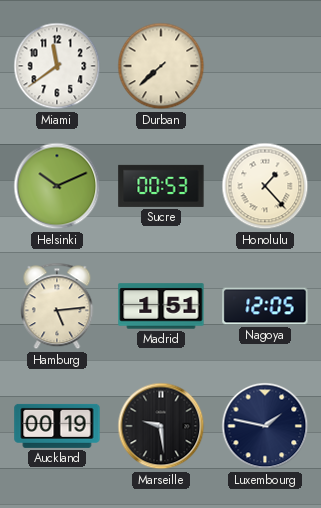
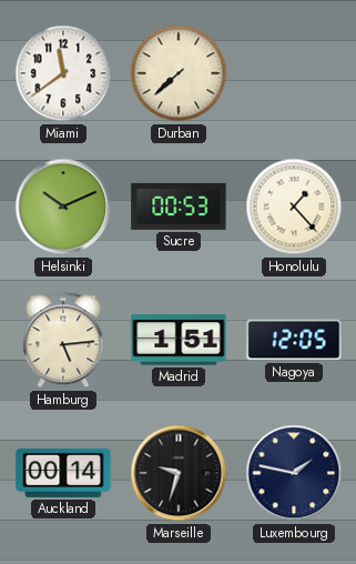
Auckland: 00:19 -> 00:14
Marseille: 9:29 -> 9:33
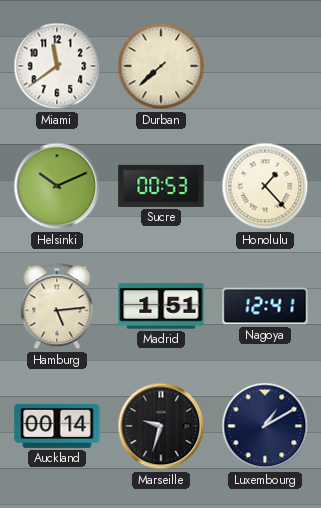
Nagoya: 12:05 -> 12:41
Luxembourg: 1:47 -> 1:10
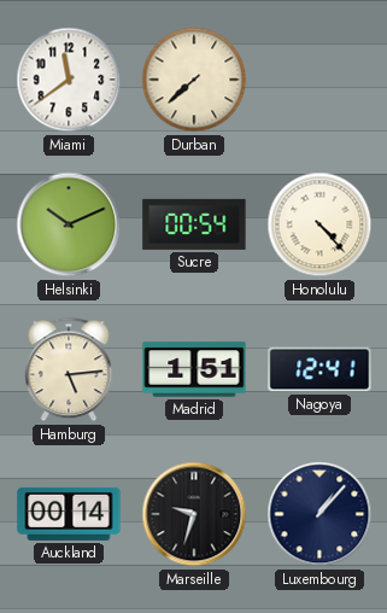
Sucre: 00:53 -> 00:54
Honolulu: 1:23 -> 4:23
Luxembourg: 1:10 -> 1:07
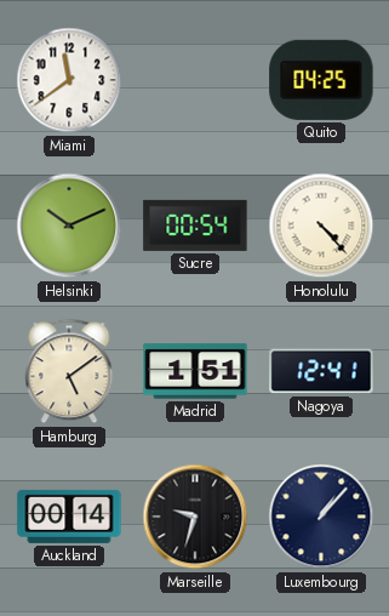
Durban: 7:38 -> none
Quito: none -> 04:25
Hamburg: 5:14 -> 5:09
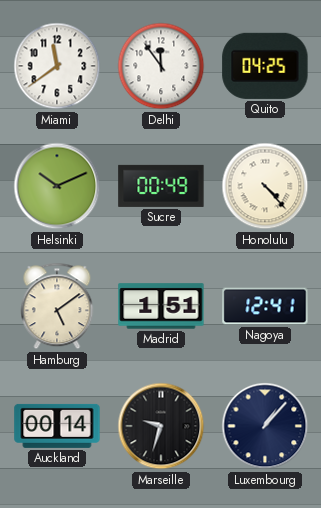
Delhi: none -> 11:54
Sucre: 00:54 -> 00:49
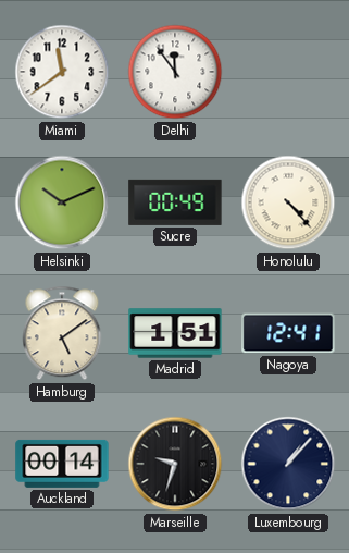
Quito: 04:25 -> none
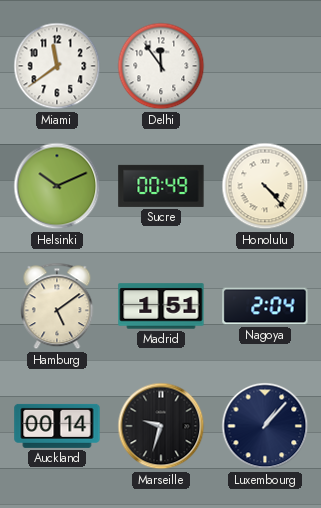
Nagoya: 12:41 -> 2:04
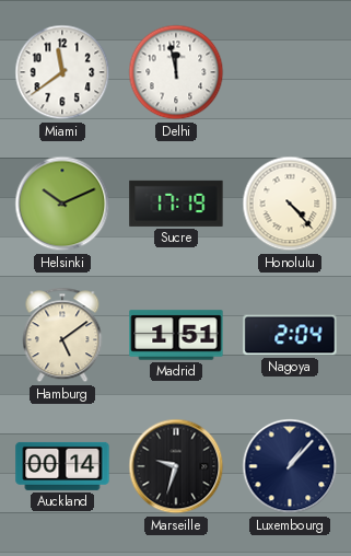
Delhi: 11:54 -> 11:58
Sucre: 00:49 -> 17:19
